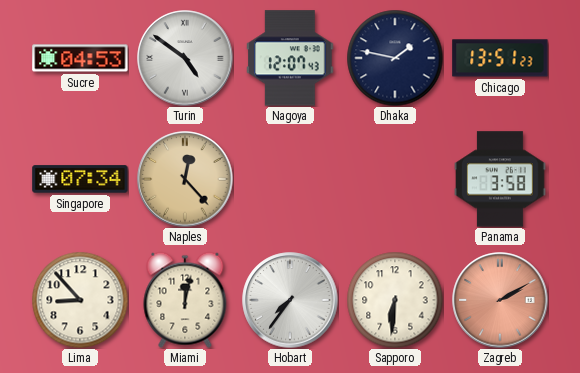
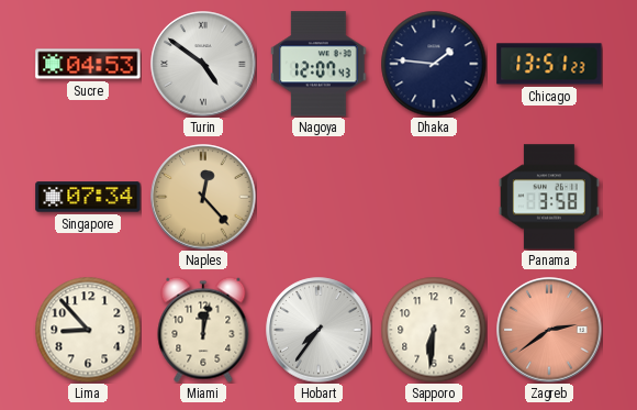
Dhaka: 1:47 -> 1:46
Zagreb: 2:10 -> 2:39
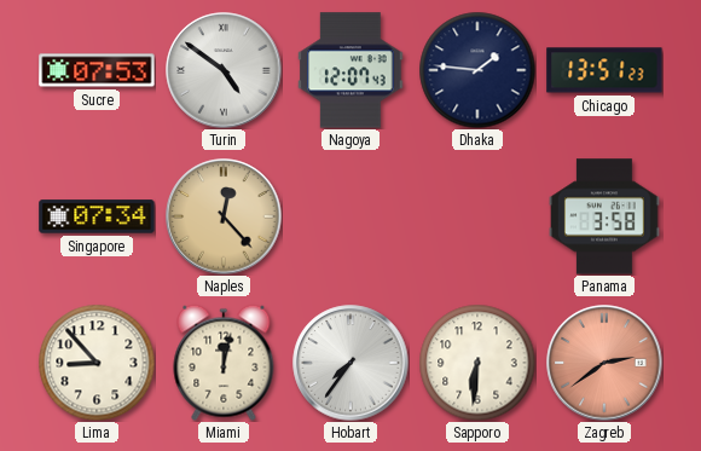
Sucre: 04:53 -> 07:53
